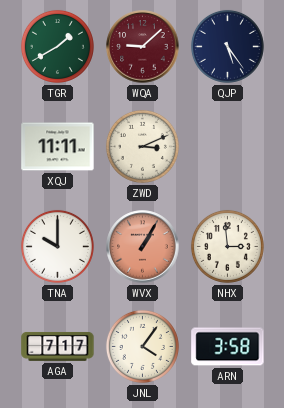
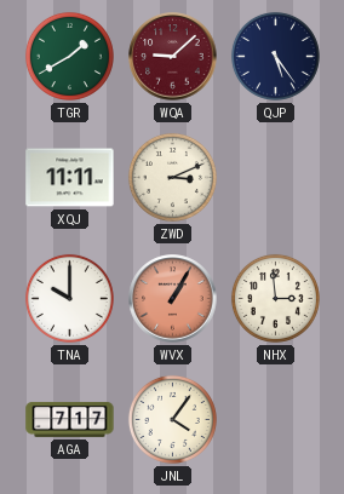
ARN: 3:58 -> none
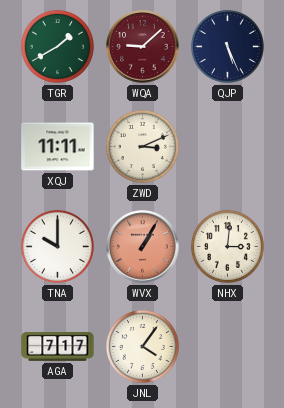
QJP: 5:24 -> 5:26
NHX: 2:59 -> 3:01
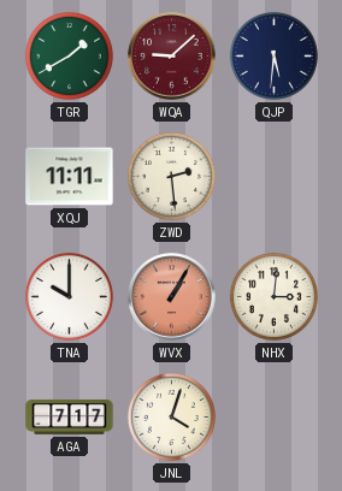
QJP: 5:26 -> 5:31
ZWD: 3:11 -> 2:29
JNL: 4:06 -> 4:03
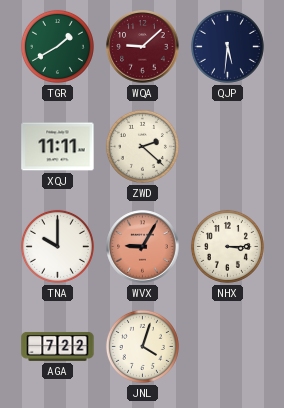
ZWD: 2:29 -> 2:22
WVX: 1:05 -> 9:05
NHX: 3:01 -> 3:15
AGA: 7:17 -> 7:22
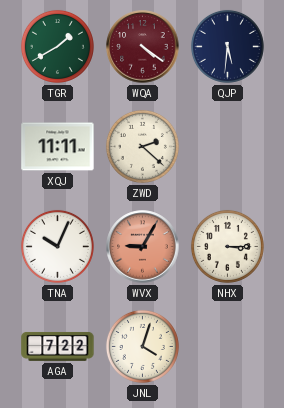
WQA: 9:08 -> 4:21
TNA: 10:00 -> 10:04
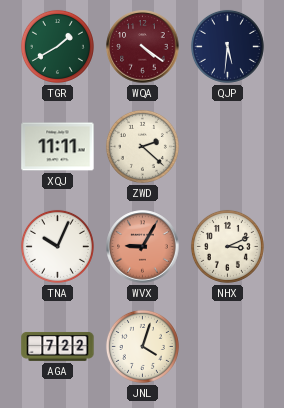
NHX: 3:15 -> 3:11
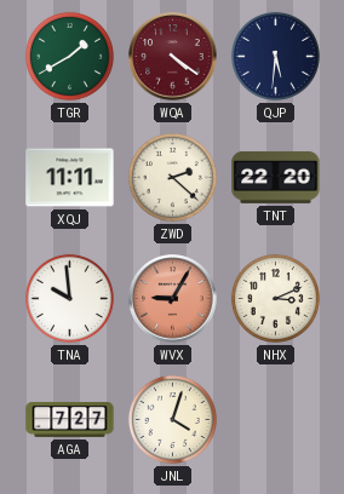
TNT: none -> 22:20
TNA: 10:04 -> 9:59
AGA: 7:22 -> 7:27
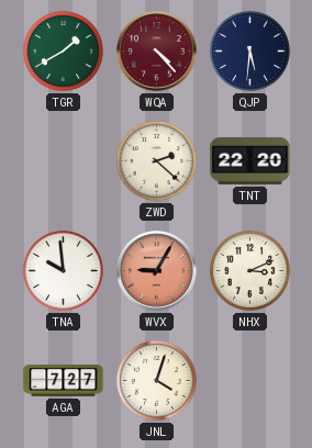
WQA: 4:21 -> 4:23
XQJ: 11:11 -> none
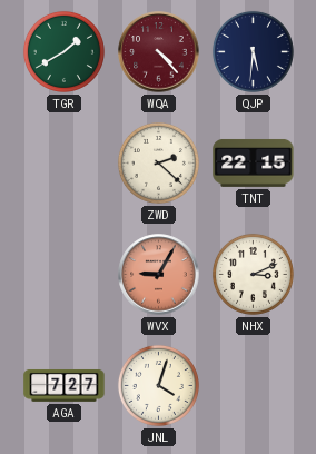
TNT: 22:20 -> 22:15
TNA: 9:59 -> none
